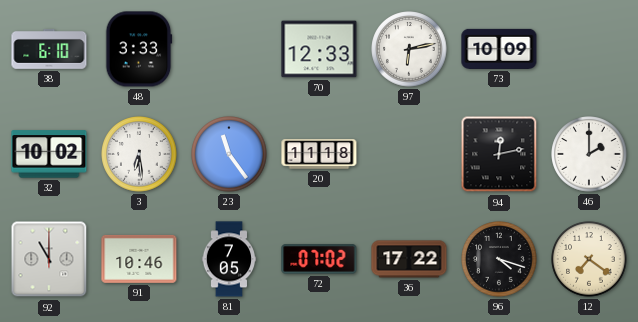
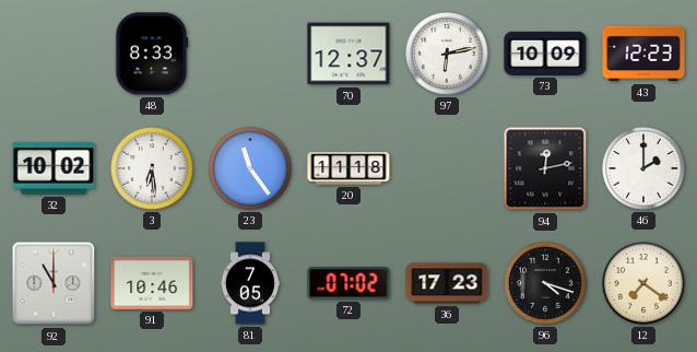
38: 6:10 -> none
48: 3:33 -> 8:33
70: 12:33 -> 12:37
43: none -> 12:23
36: 17:22 -> 17:23
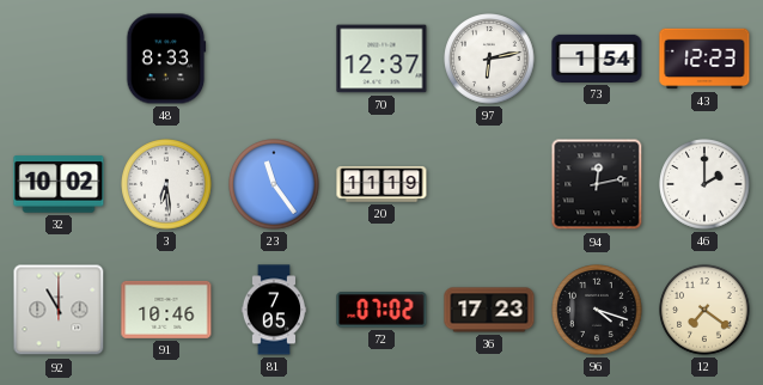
73: 10:09 -> 1:54
20: 11:18 -> 11:19
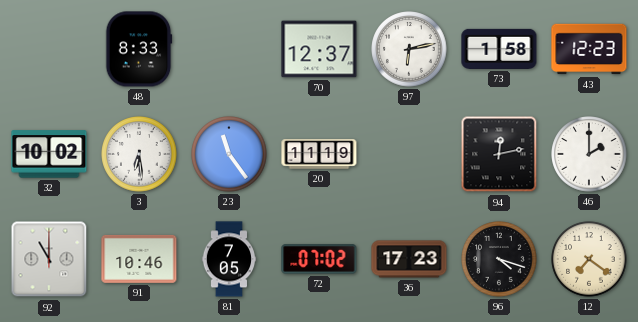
73: 1:54 -> 1:58
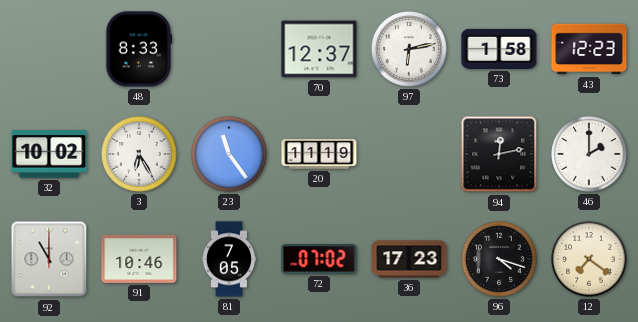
3: 6:29 -> 6:25
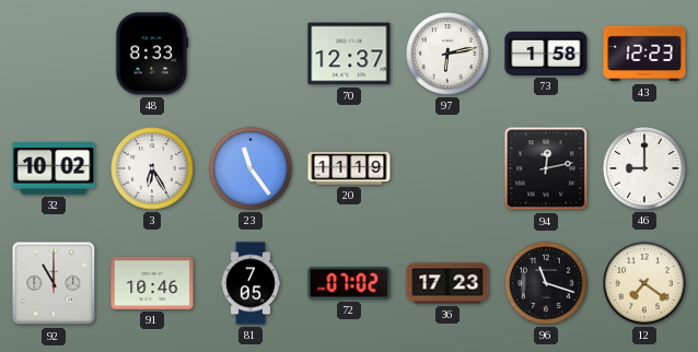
46: 2:00 -> 9:00
96: 4:18 -> 11:18
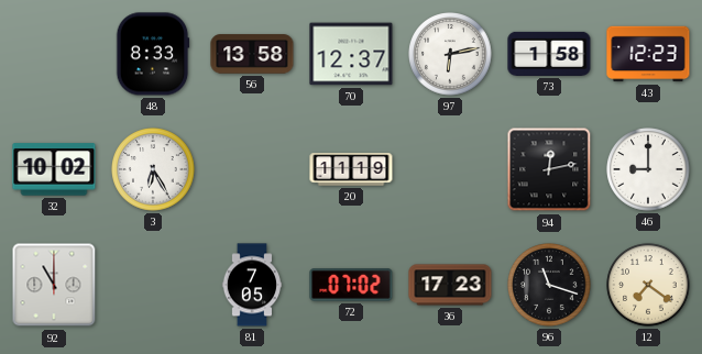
56: none -> 13:58
23: 11:24 -> none
91: 10:46 -> none
